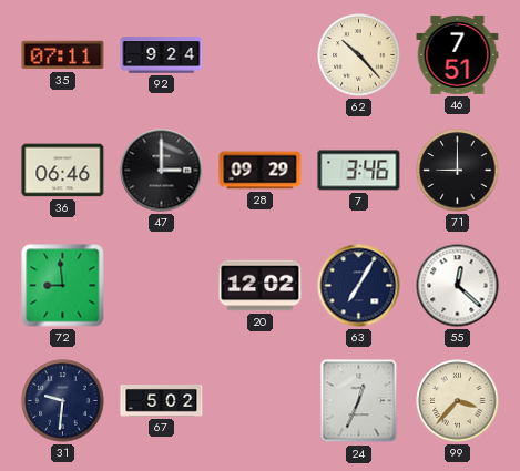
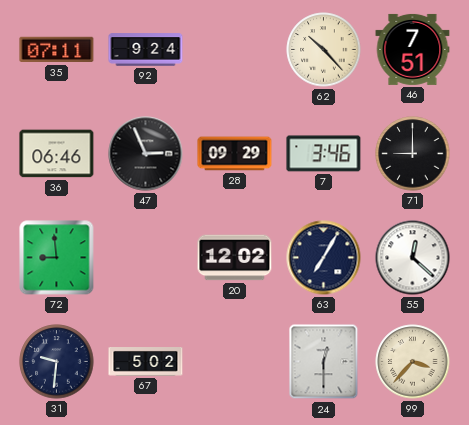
47: 3:00 -> 2:56
24: 12:34 -> 12:30
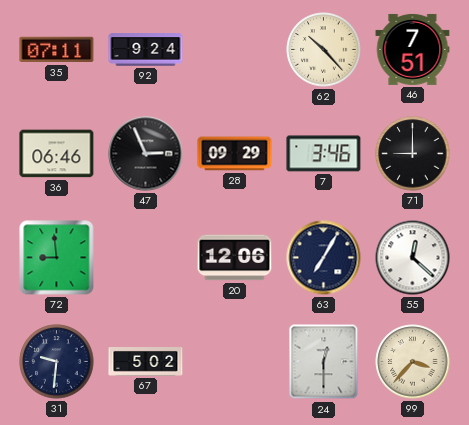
20: 12:02 -> 12:06
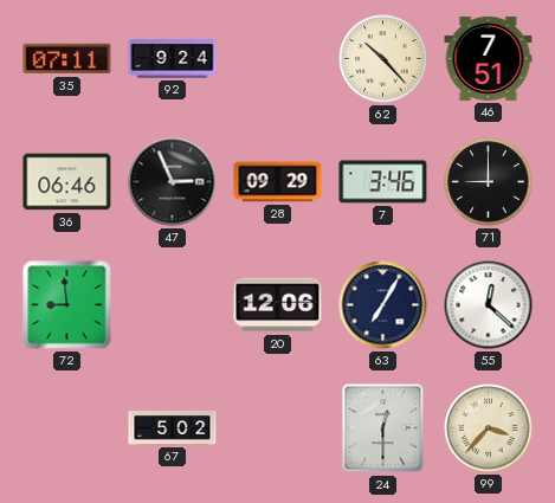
31: 9:31 -> none
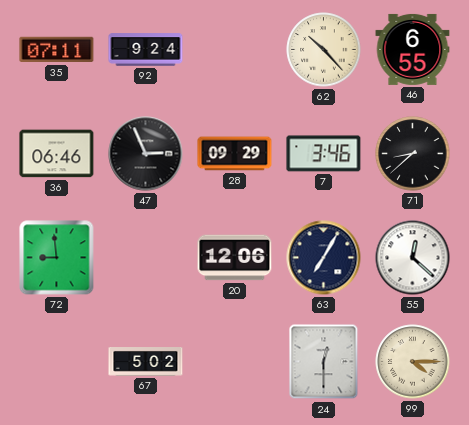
46: 7:51 -> 6:55
71: 9:00 -> 8:38
99: 3:37 -> 4:15
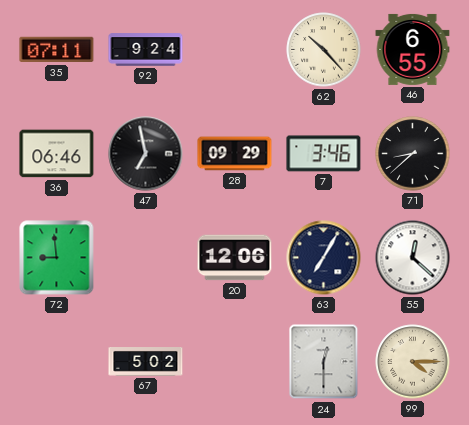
47: 2:56 -> 6:58
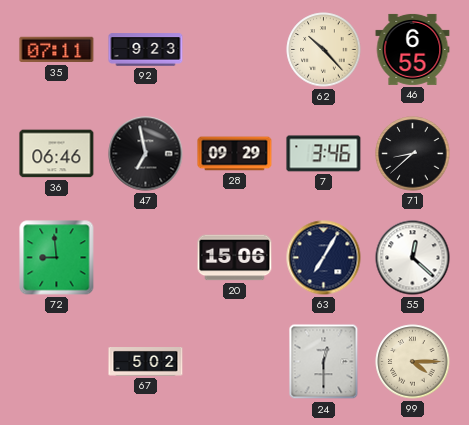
92: 9:24 -> 9:23
20: 12:06 -> 15:06
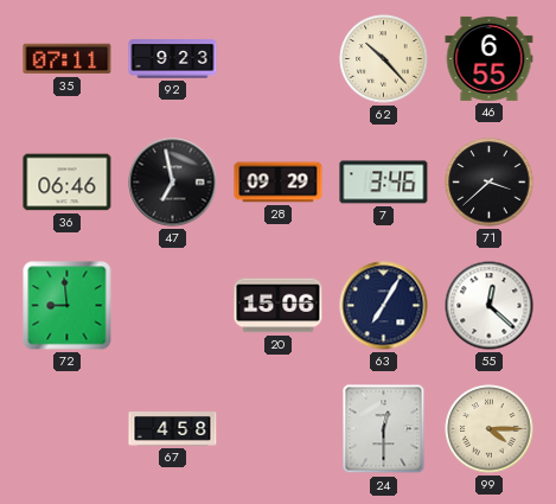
71: 8:38 -> 3:38
67: 5:02 -> 4:58
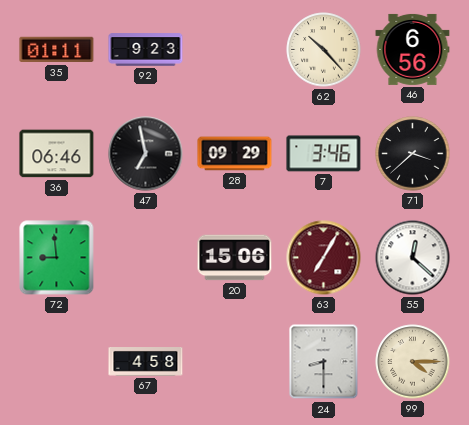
35: 07:11 -> 01:11
46: 6:55 -> 6:56
63 dial: navy -> burgundy
24: 12:30 -> 8:30
